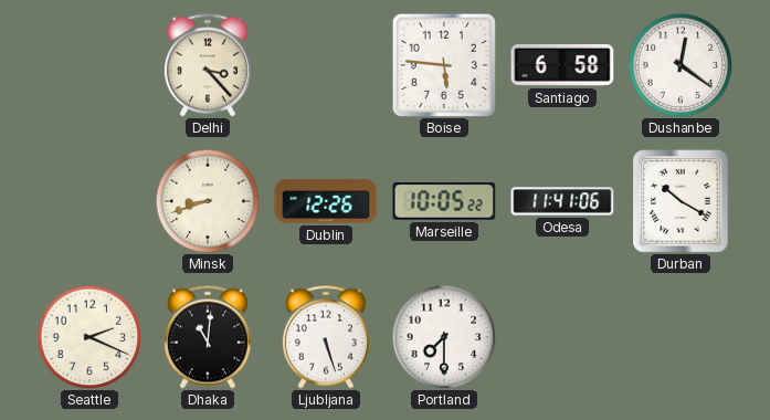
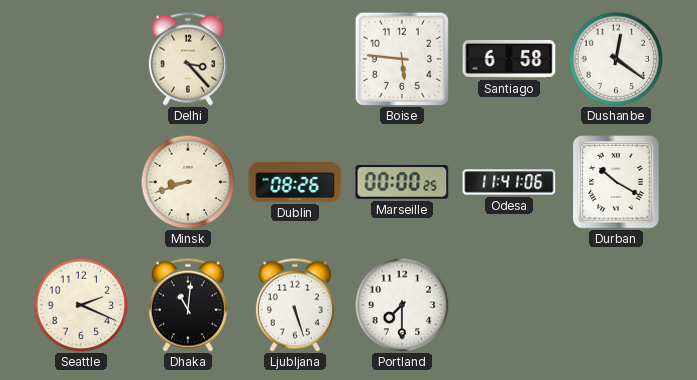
Dublin: 12:26 -> 08:26
Marseille: 10:05 -> 00:00
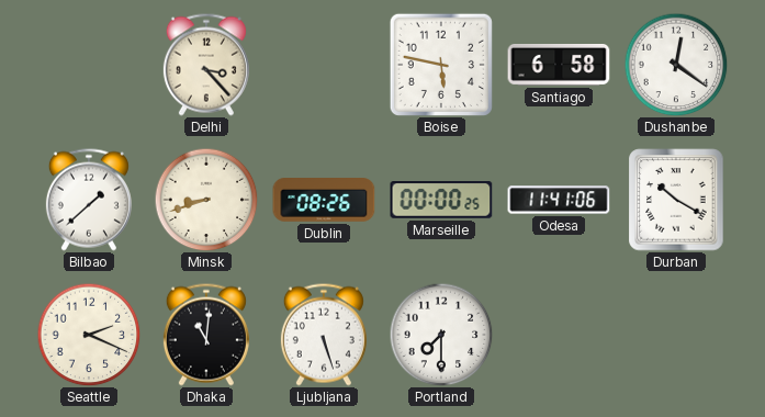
Boise: 5:46 -> 5:47
Bilbao: none -> 1:38
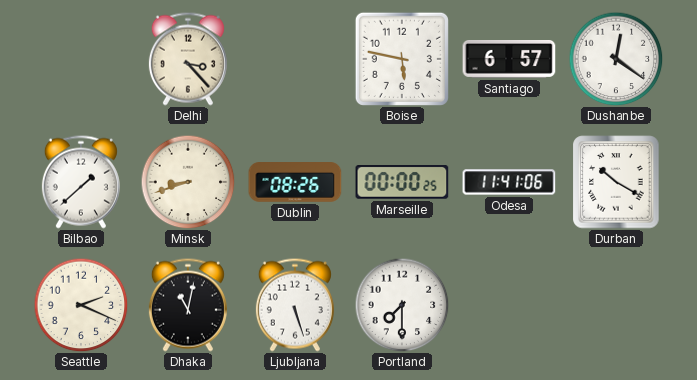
Santiago: 6:58 -> 6:57
Dhaka: 11:01 -> 11:02
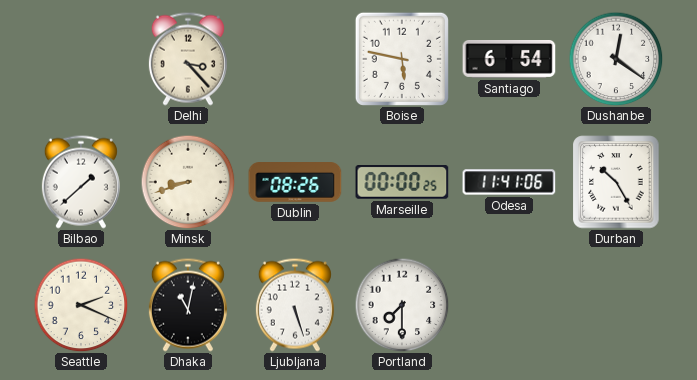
Santiago: 6:57 -> 6:54
Durban: 10:20 -> 10:25
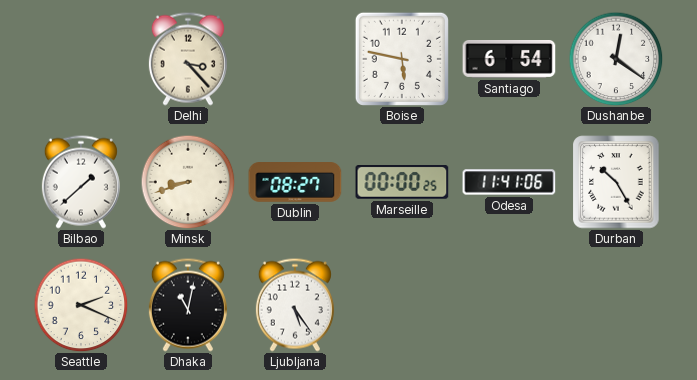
Dublin: 08:26 -> 08:27
Ljubljana: 5:27 -> 5:24
Portland: 7:30 -> none
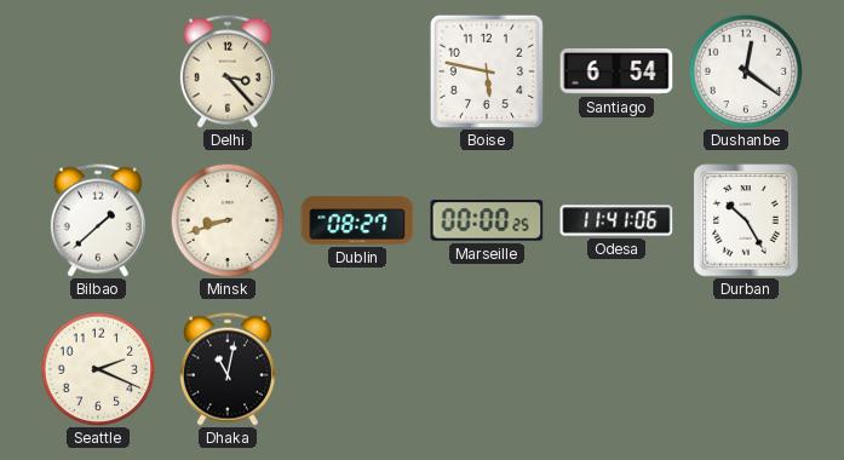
Ljubljana: 5:24 -> none
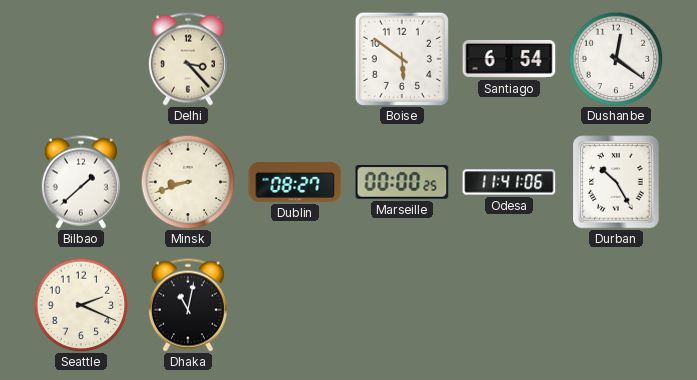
Boise: 5:47 -> 5:51
